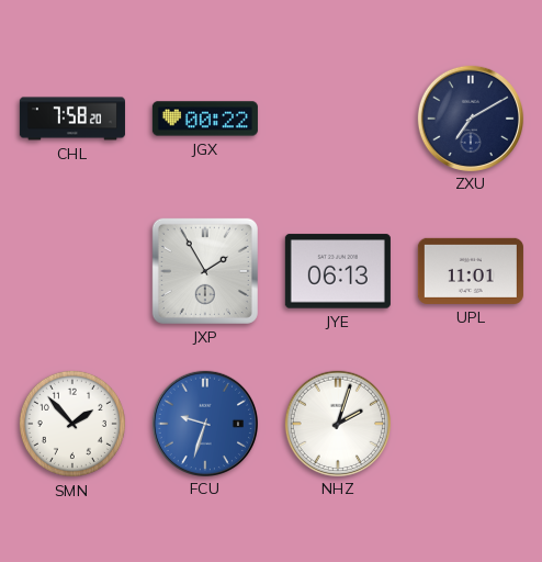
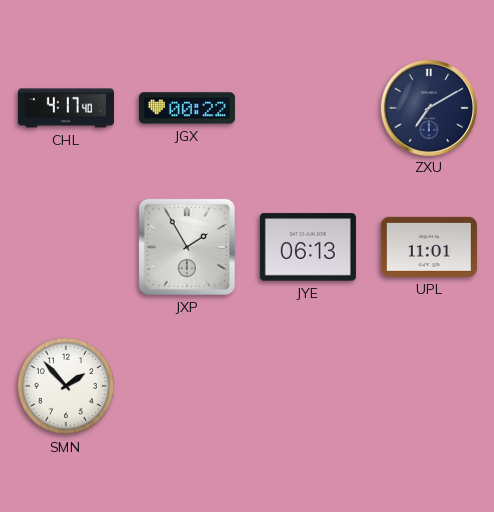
CHL: 7:58 -> 4:17
FCU: 9:33 -> none
NHZ: 2:03 -> none
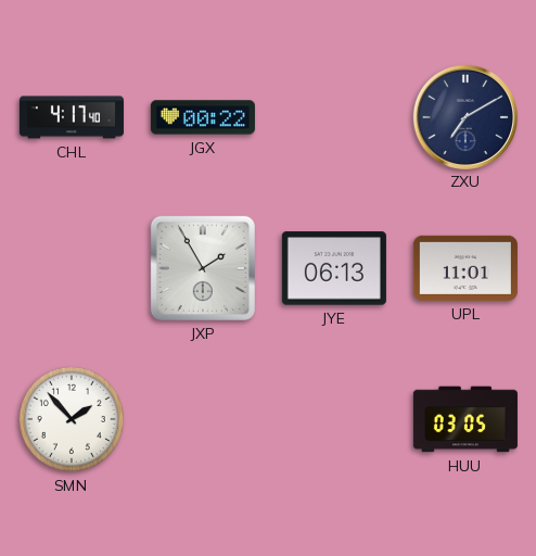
HUU: none -> 03:05
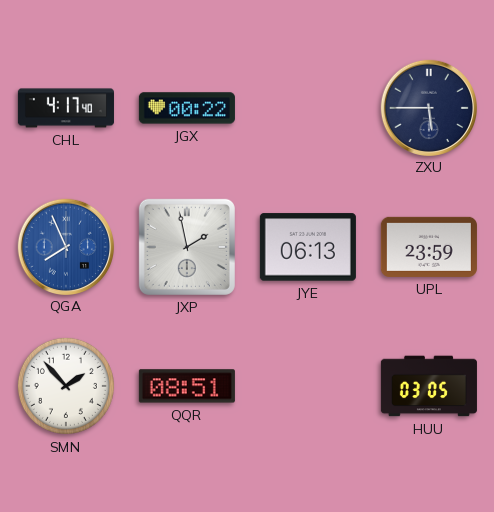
ZXU: 7:10 -> 5:45
QGA: none -> 7:56
JXP: 1:55 -> 1:58
UPL: 11:01 -> 23:59
QQR: none -> 08:51
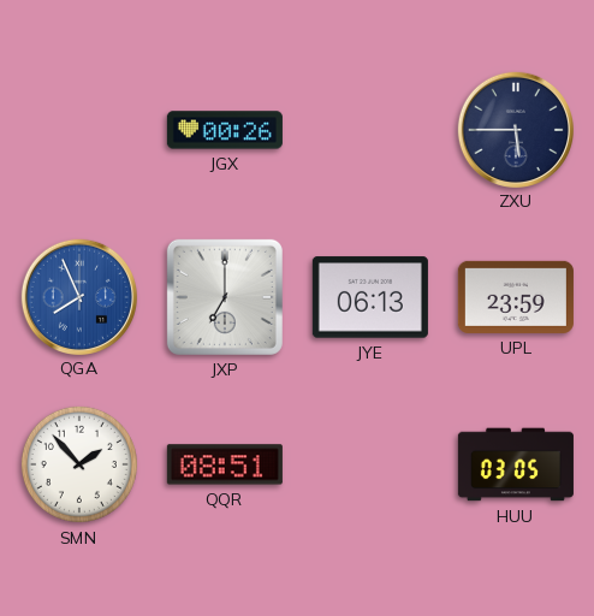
CHL: 4:17 -> none
JGX: 00:22 -> 00:26
JXP: 1:58 -> 7:00
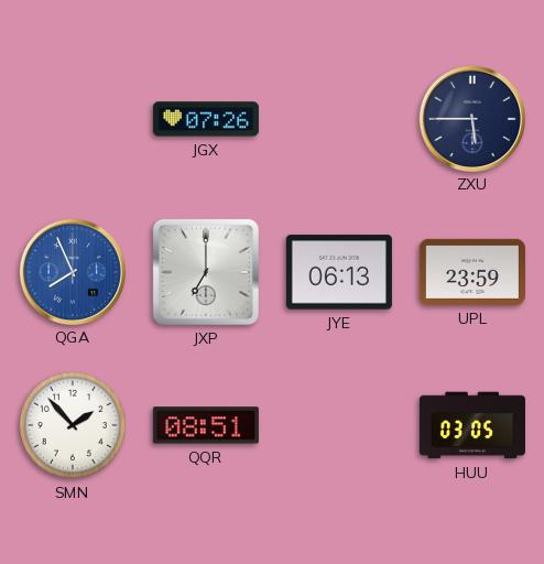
JGX: 00:26 -> 07:26
